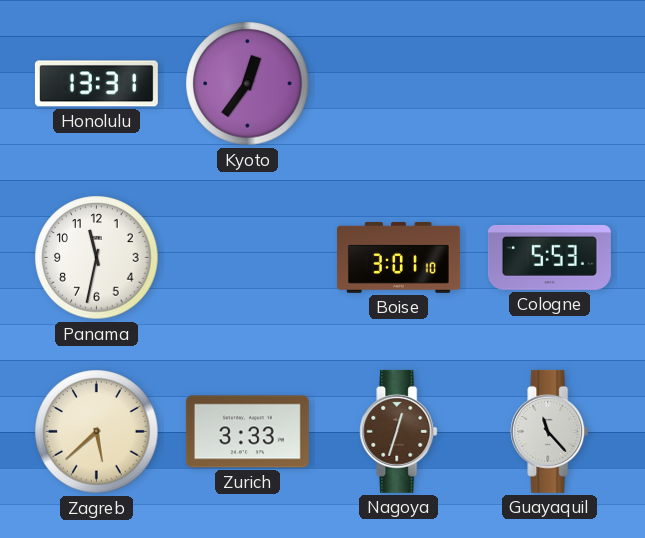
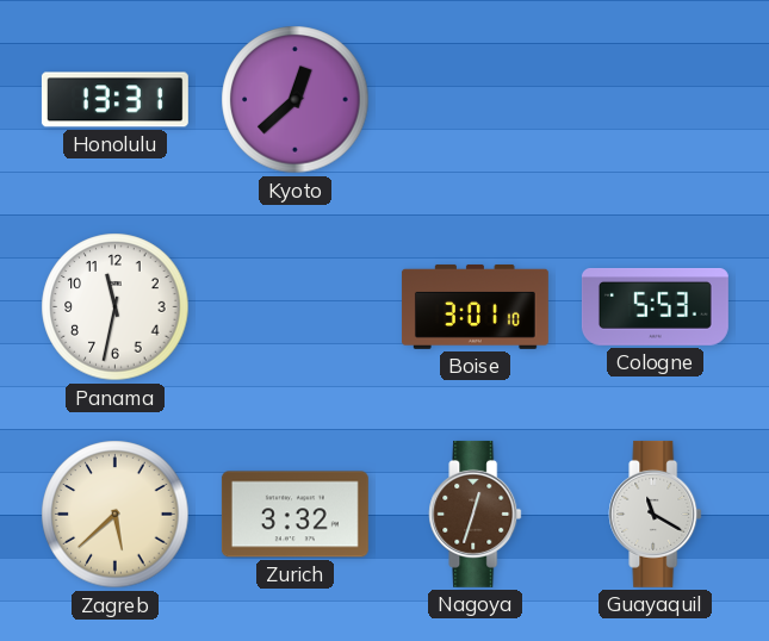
Kyoto: 12:36 -> 12:38
Zurich: 3:33 -> 3:32
Guayaquil: 11:23 -> 11:20
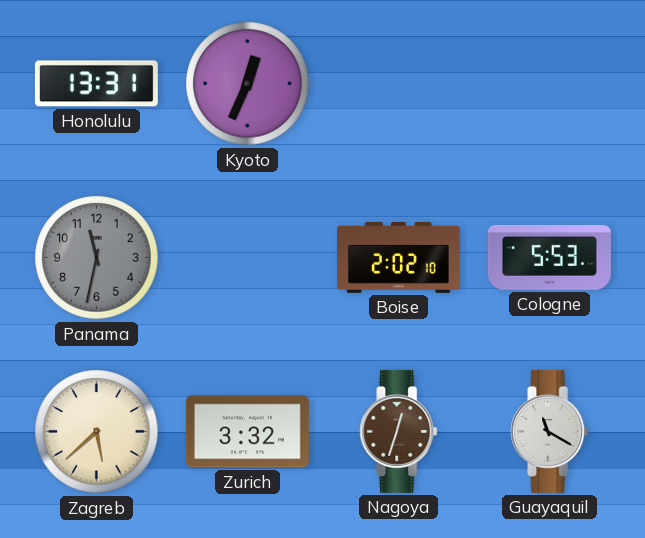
Kyoto: 12:38 -> 12:34
Panama dial: white -> grey
Boise: 3:01 -> 2:02
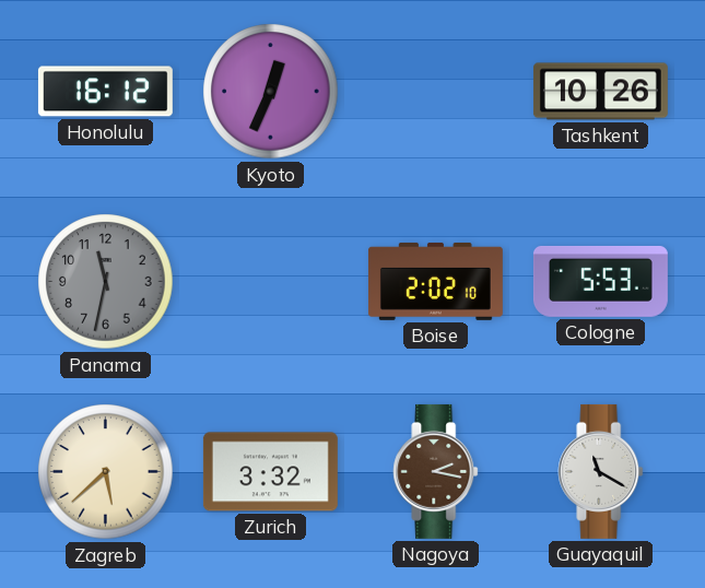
Honolulu: 13:31 -> 16:12
Tashkent: none -> 10:26
Nagoya: 12:33 -> 2:17
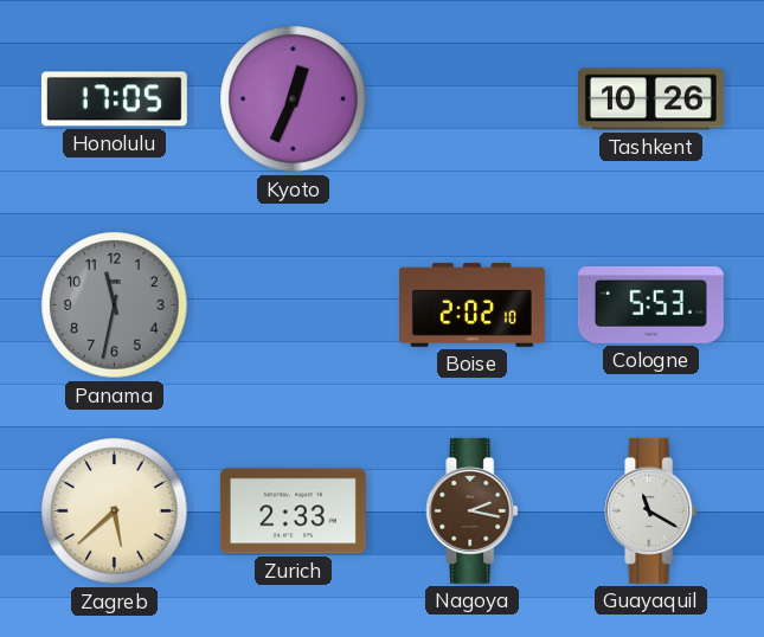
Honolulu: 16:12 -> 17:05
Zurich: 3:32 -> 2:33
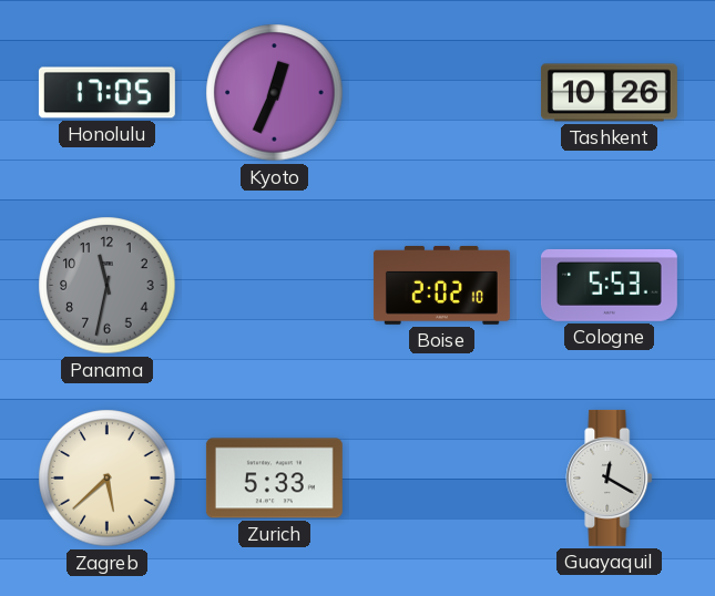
Zurich: 2:33 -> 5:33
Nagoya: 2:17 -> none
Guayaquil: 11:20 -> 12:20
